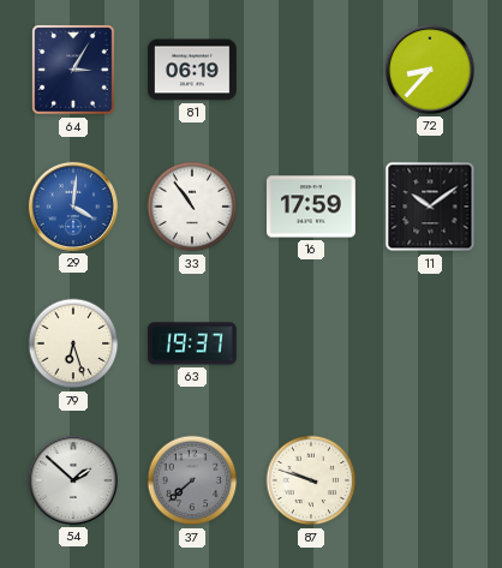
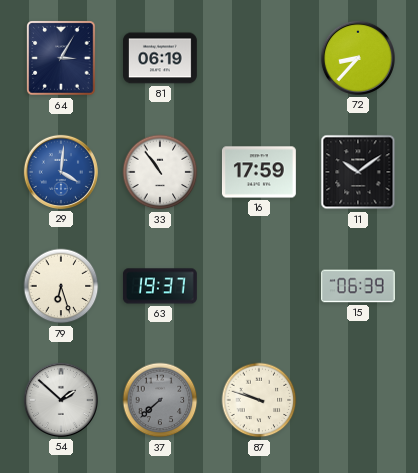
15: none -> 06:39
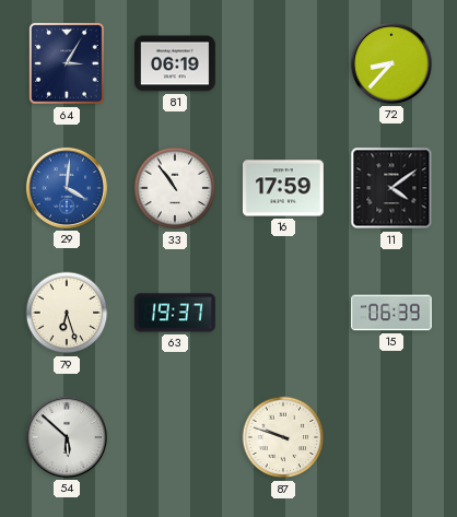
11: 10:09 -> 4:09
54: 1:52 -> 5:52
37: 7:38 -> none
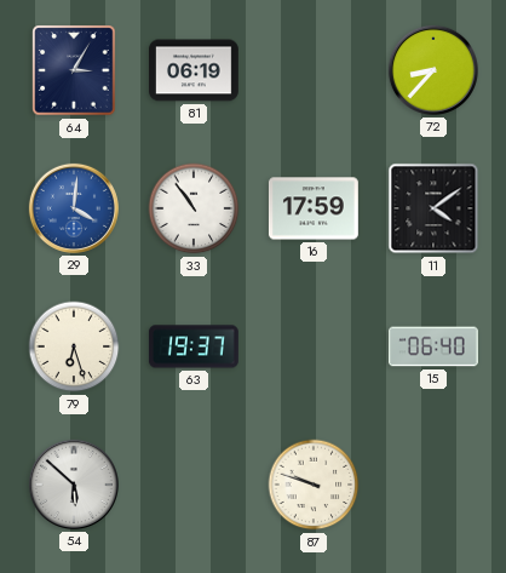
15: 06:39 -> 06:40
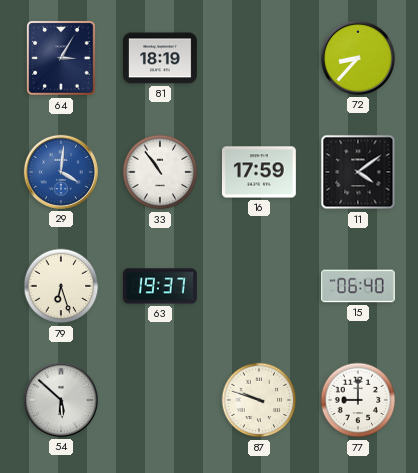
81: 06:19 -> 18:19
77: none -> 9:00
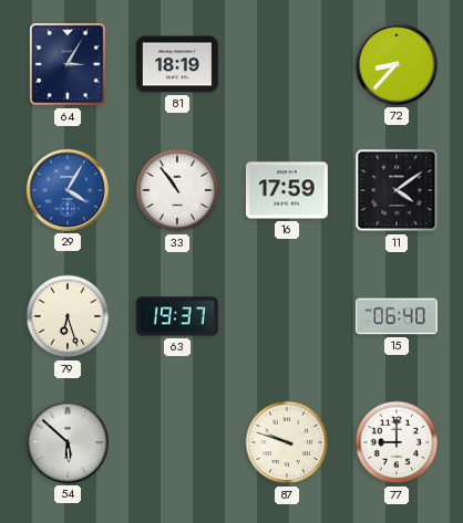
29: 4:01 -> 4:05
